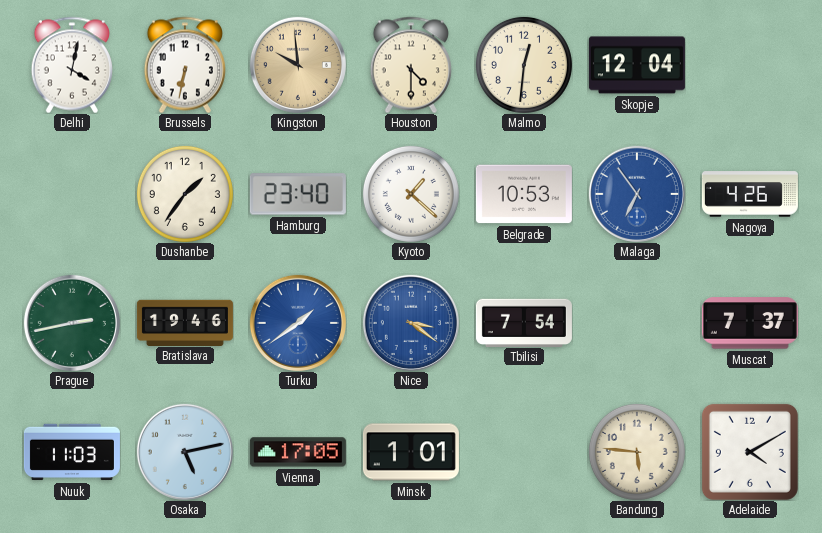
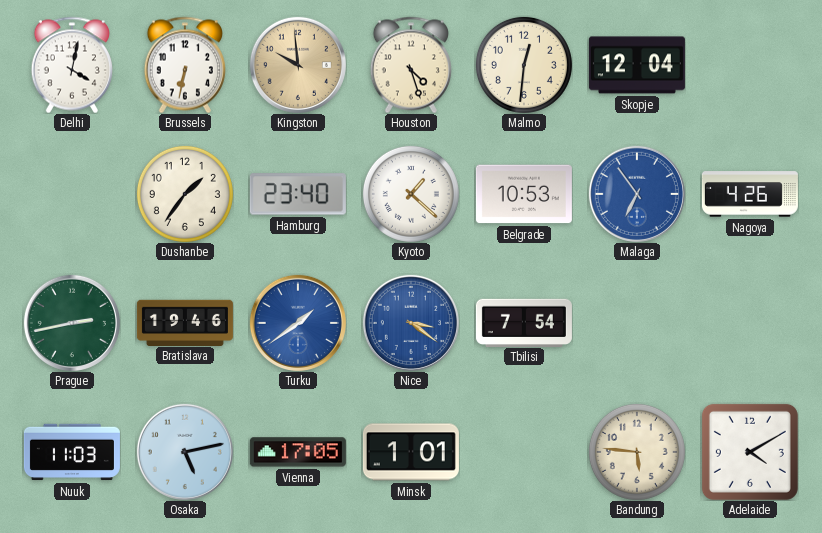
Houston: 4:30 -> 4:27
Muscat: 7:37 -> none
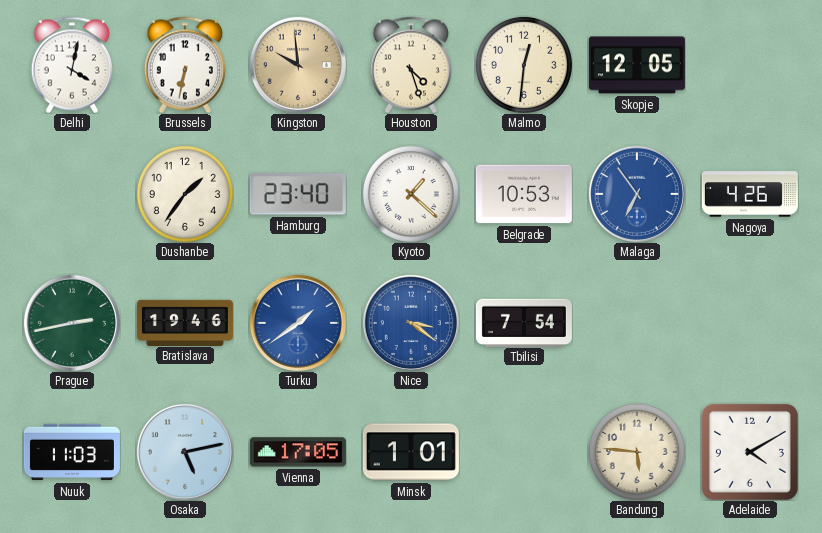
Skopje: 12:04 -> 12:05
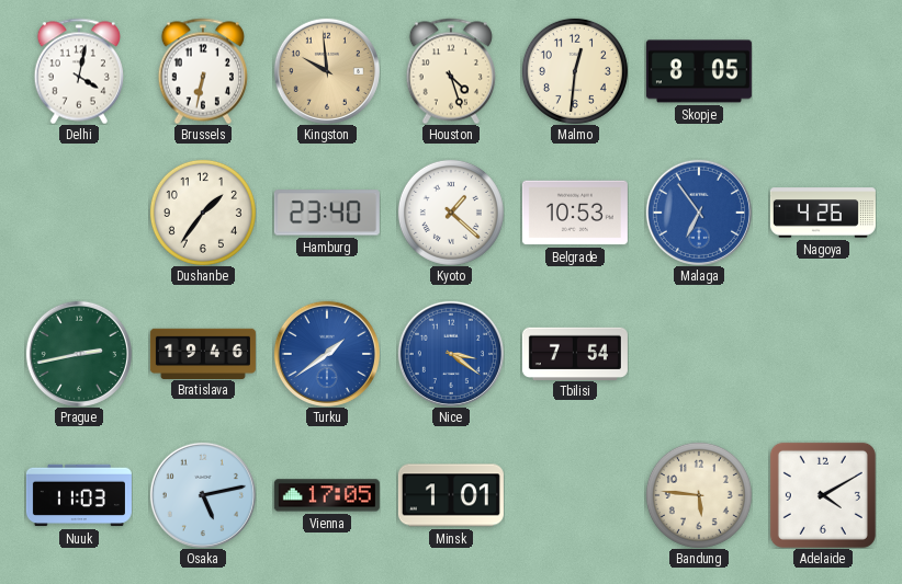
Skopje: 12:05 -> 8:05
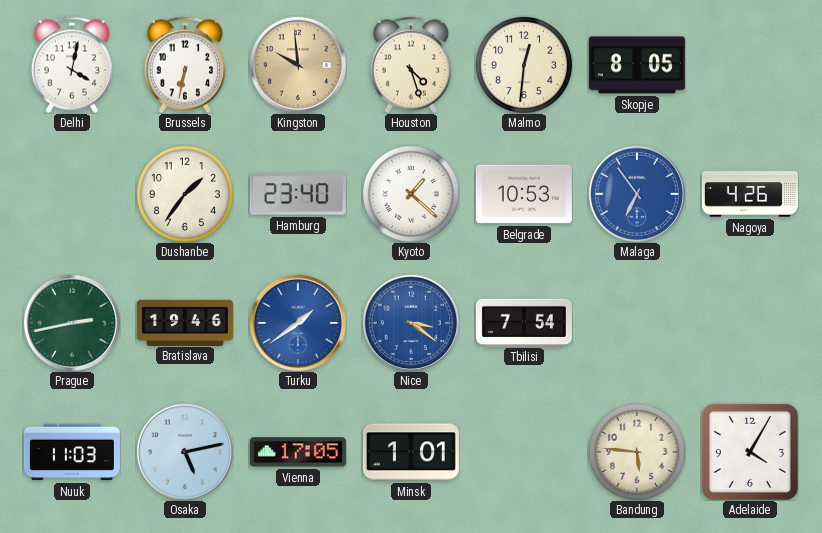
Adelaide: 4:10 -> 4:05
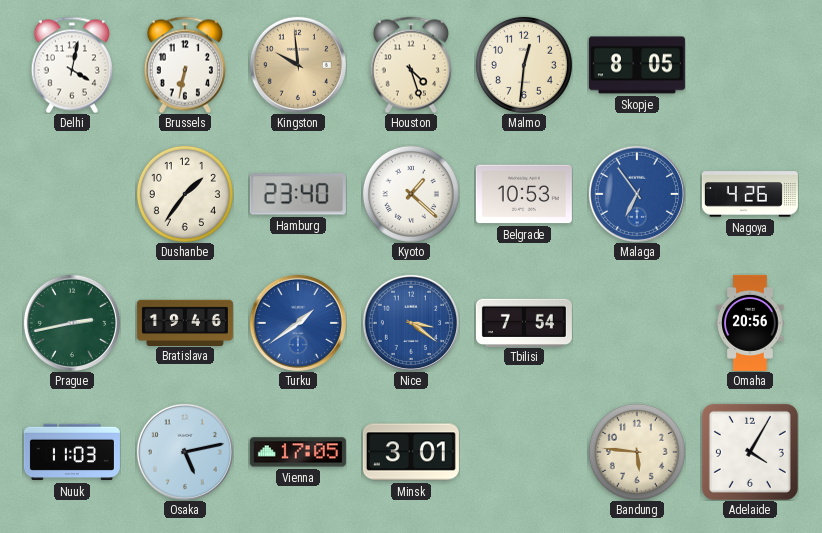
Omaha: none -> 20:56
Minsk: 1:01 -> 3:01
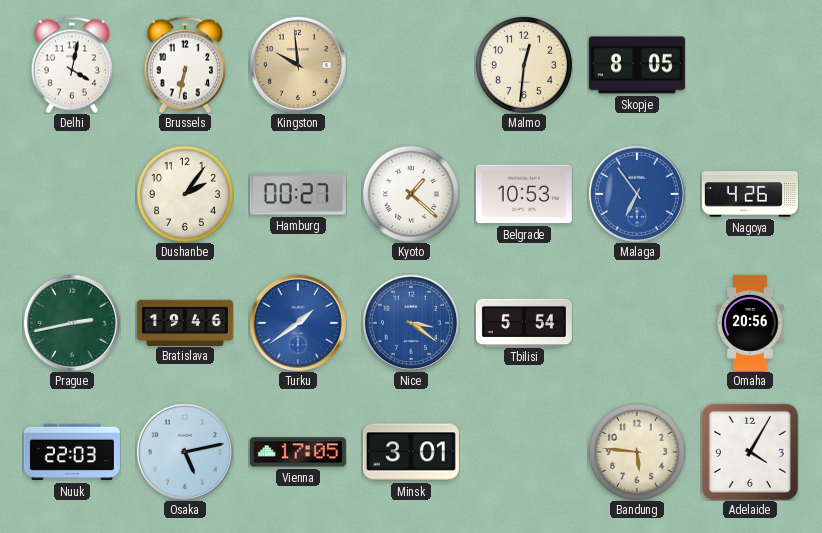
Houston: 4:27 -> none
Dushanbe: 1:36 -> 2:06
Hamburg: 23:40 -> 00:27
Tbilisi: 7:54 -> 5:54
Nuuk: 11:03 -> 22:03
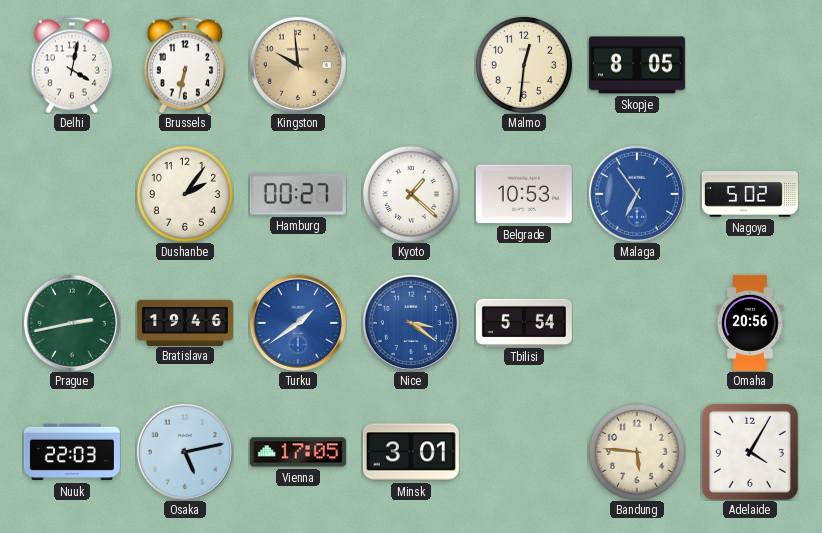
Nagoya: 4:26 -> 5:02
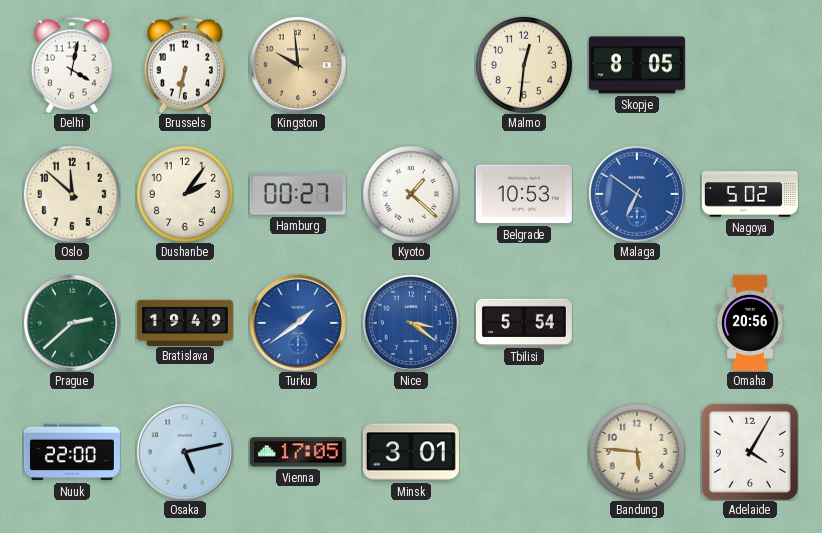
Oslo: none -> 11:52
Malaga: 6:54 -> 6:51
Prague: 2:43 -> 2:38
Bratislava: 19:46 -> 19:49
Nuuk: 22:03 -> 22:00
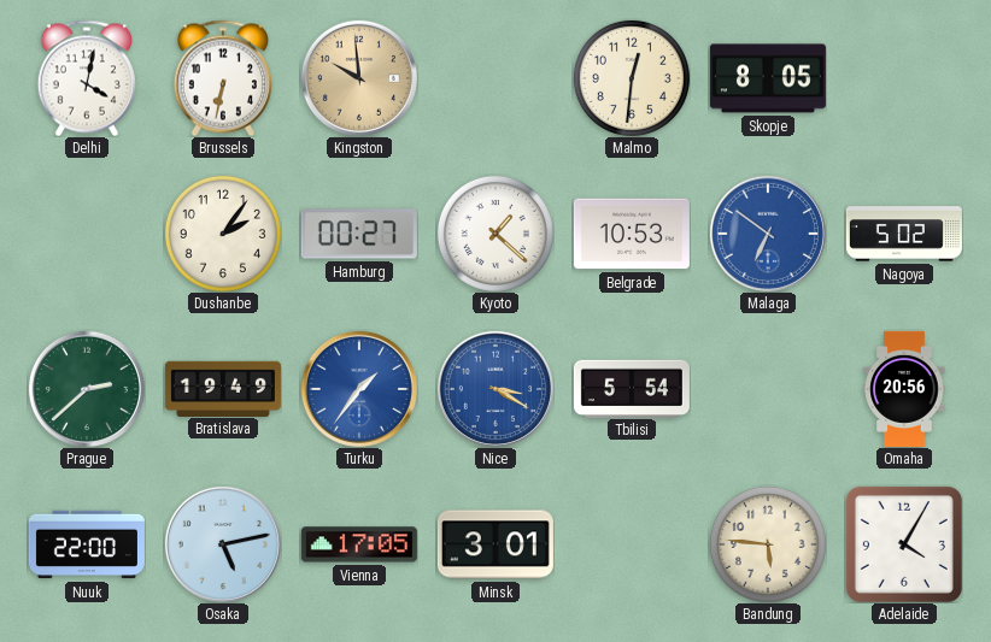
Oslo: 11:52 -> none
Turku: 1:39 -> 1:36
Nice: 3:21 -> 3:20
